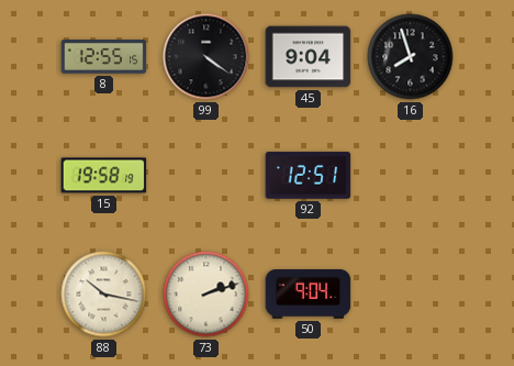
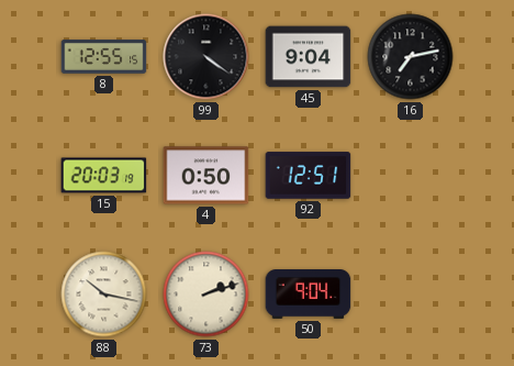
16: 7:57 -> 7:13
15: 19:58 -> 20:03
4: none -> 0:50
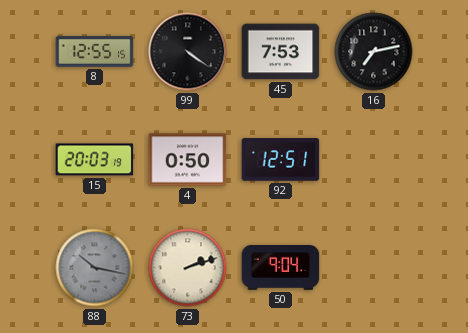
45: 9:04 -> 7:53
88 dial: cream -> grey
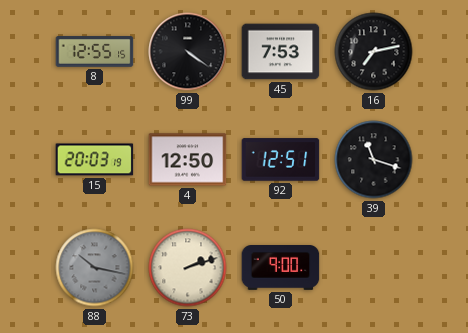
4: 0:50 -> 12:50
39: none -> 11:18
50: 9:04 -> 9:00
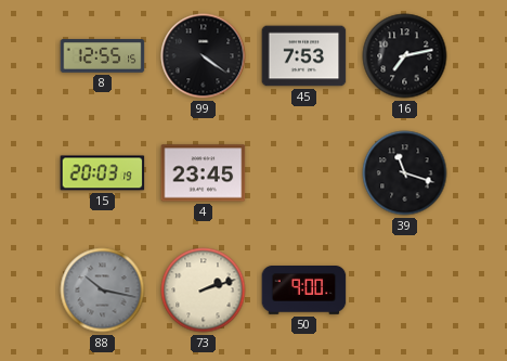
4: 12:50 -> 23:45
92: 12:51 -> none
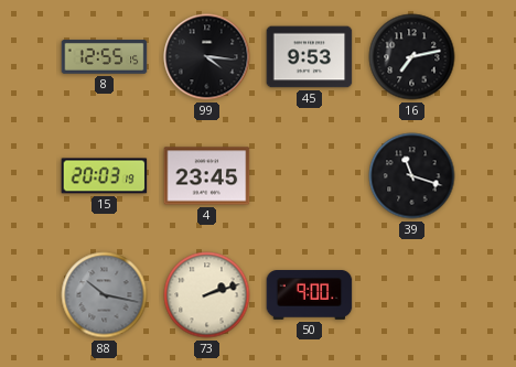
99: 4:21 -> 4:16
45: 7:53 -> 9:53
